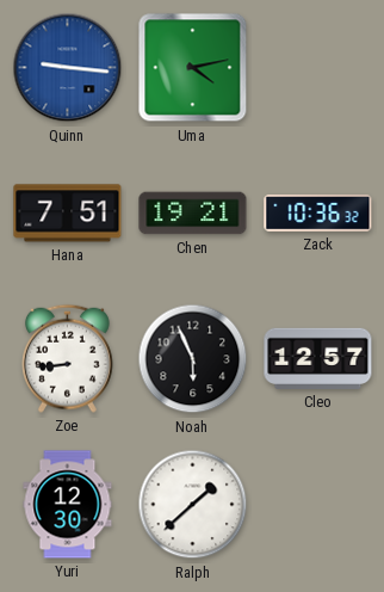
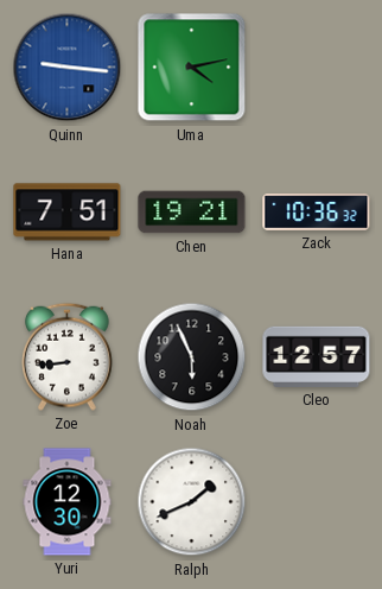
Ralph: 1:38 -> 1:41
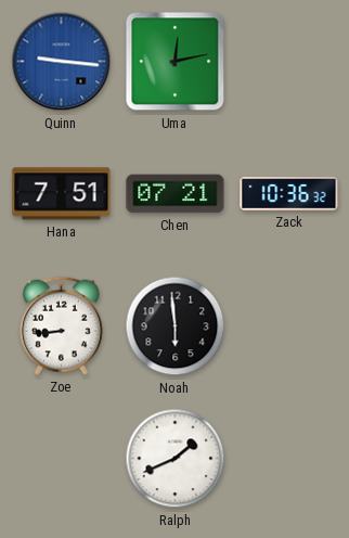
Uma: 4:13 -> 12:13
Chen: 19:21 -> 07:21
Noah: 5:56 -> 5:59
Cleo: 12:57 -> none
Yuri: 12:30 -> none
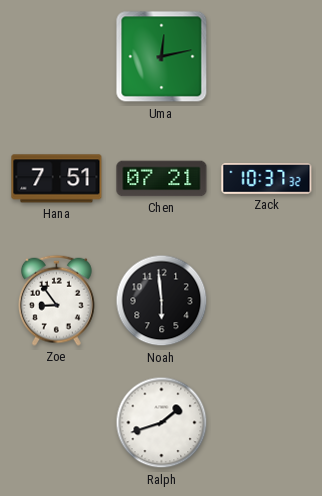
Quinn: 9:16 -> none
Zack: 10:36 -> 10:37
Zoe: 8:44 -> 8:54
Ralph: 1:41 -> 1:42
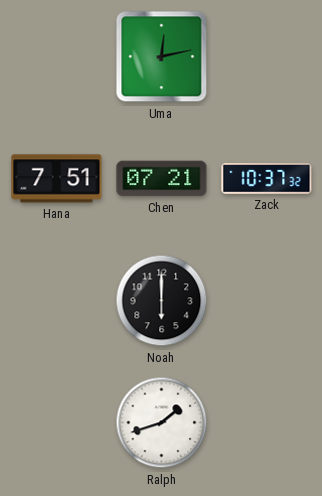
Zoe: 8:54 -> none
Noah: 5:59 -> 6:00
